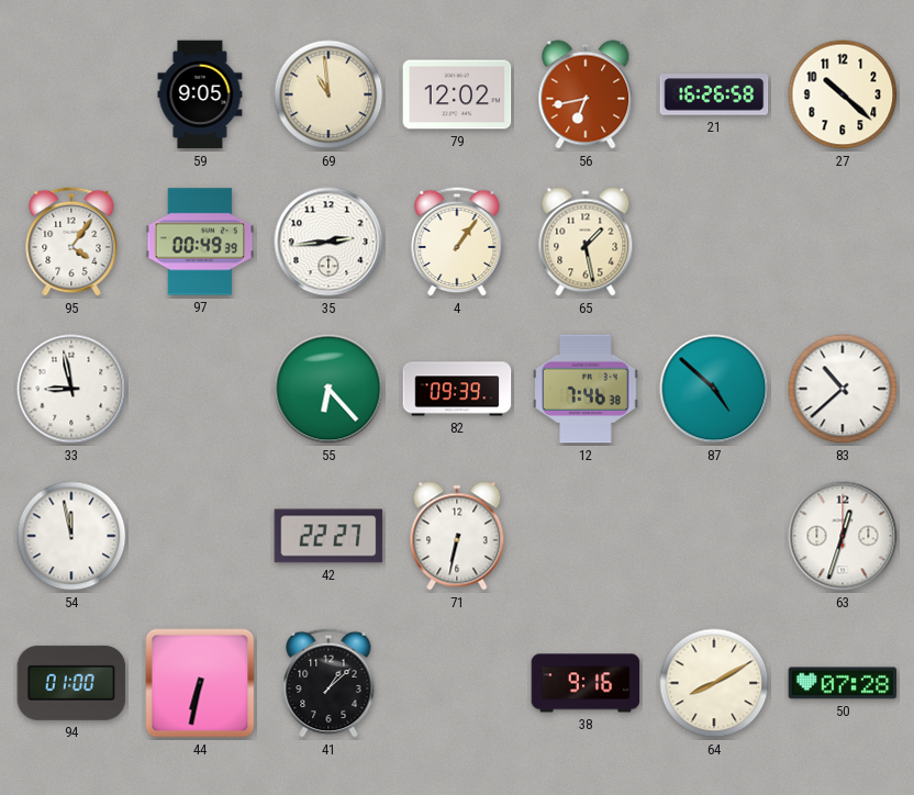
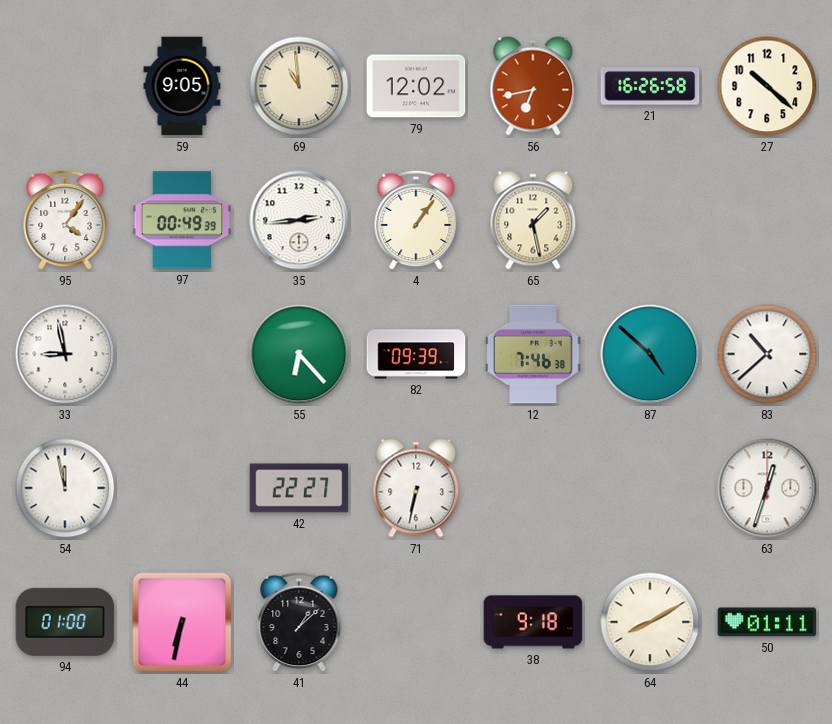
38: 9:16 -> 9:18
50: 07:28 -> 01:11
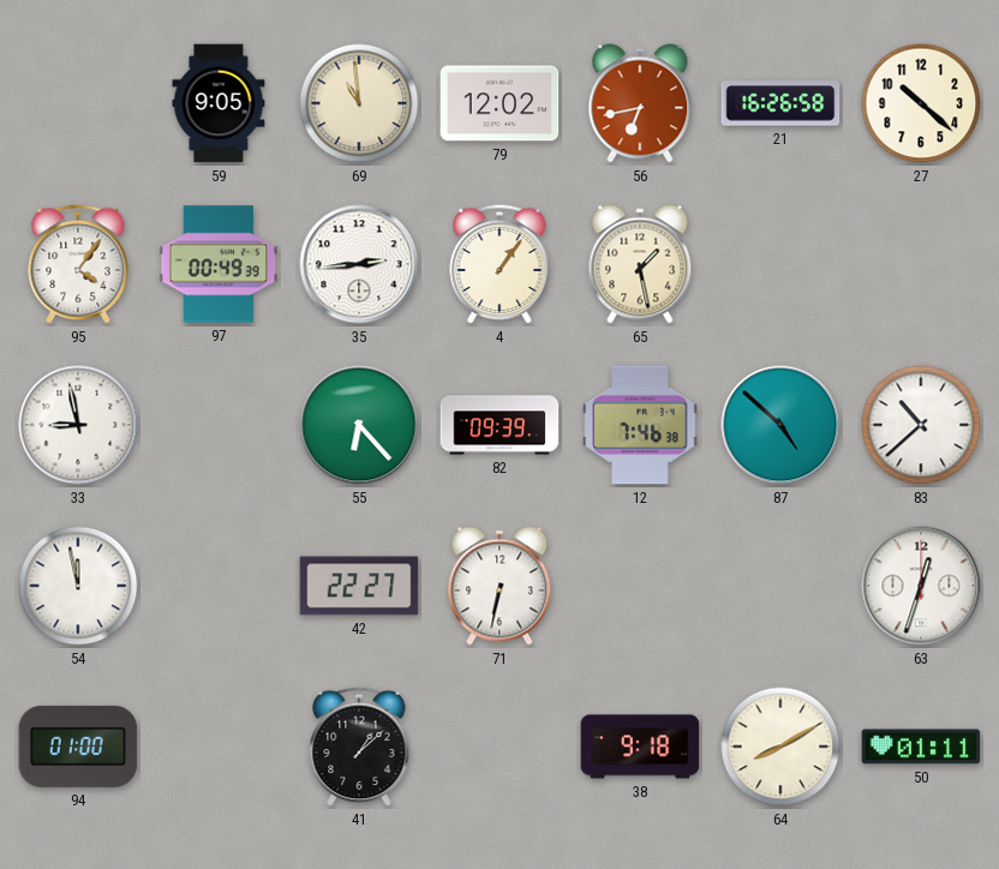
44: 6:32 -> none
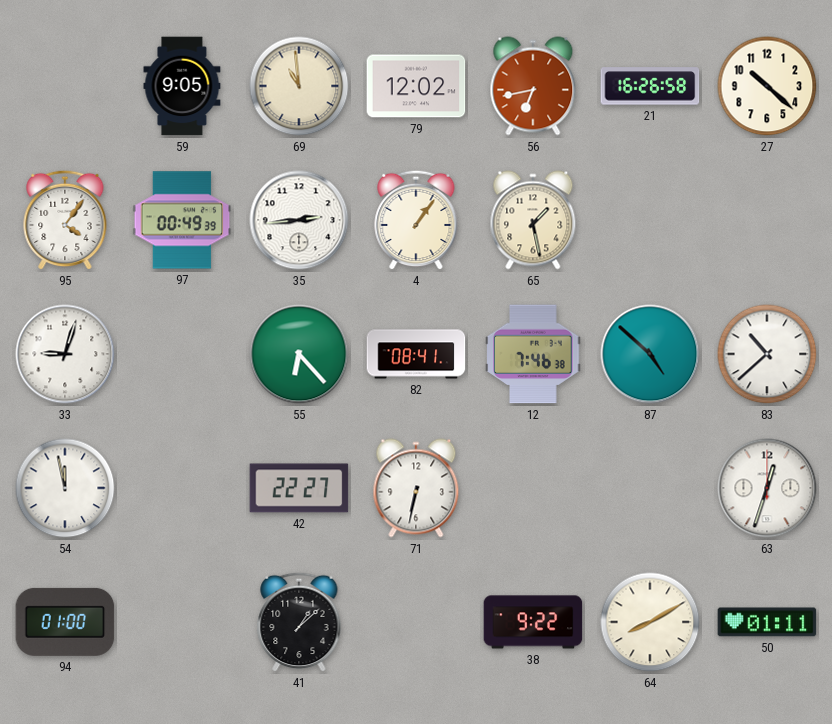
33: 8:58 -> 9:03
82: 09:39 -> 08:41
38: 9:18 -> 9:22
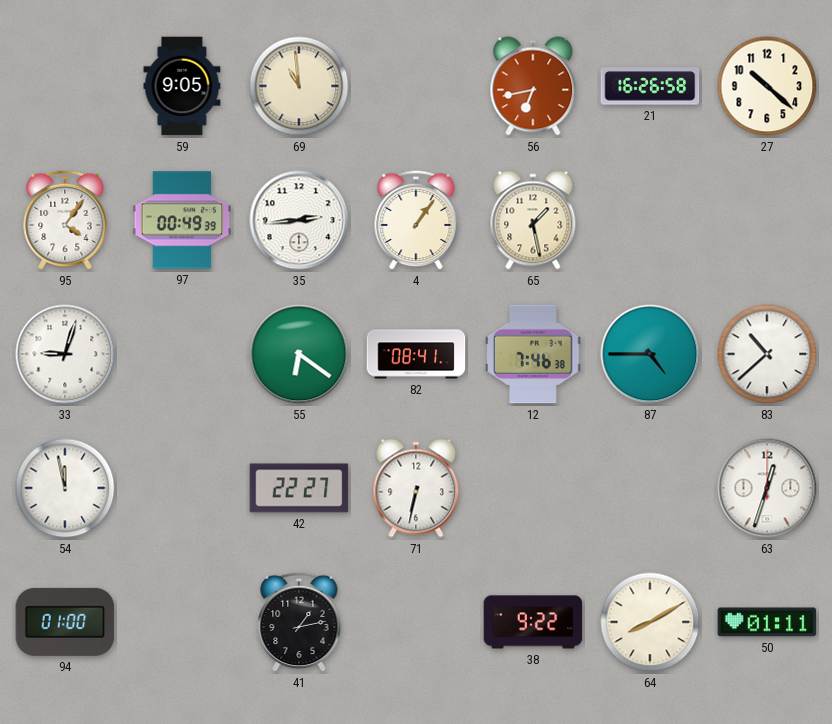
79: 12:02 -> none
55: 6:23 -> 6:21
87: 4:52 -> 4:45
41: 1:08 -> 1:13
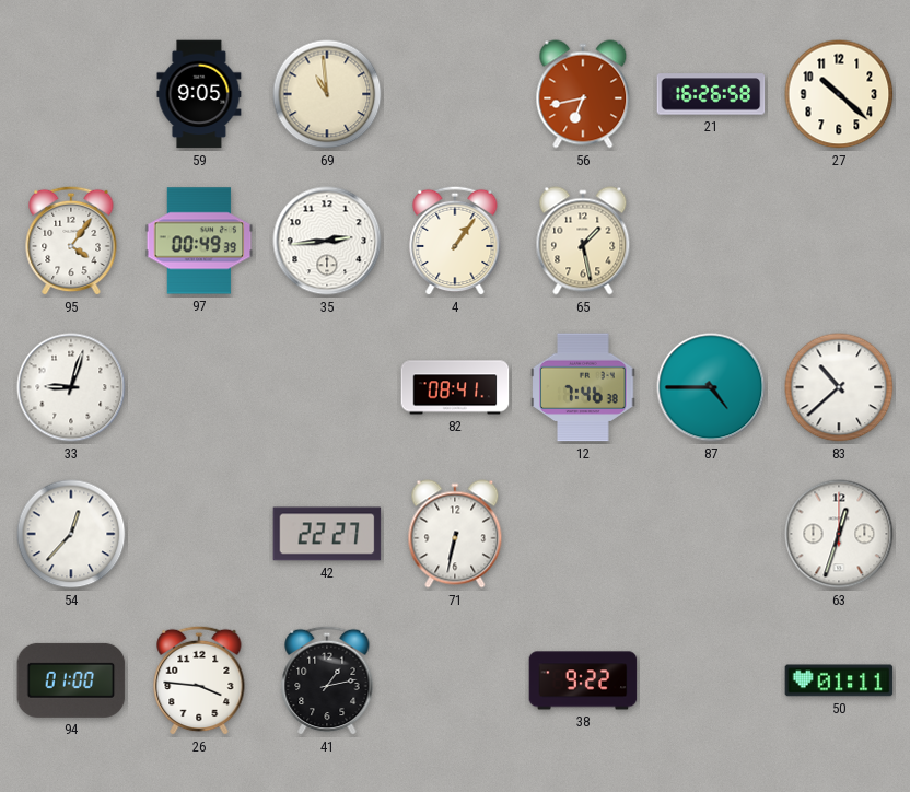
55: 6:21 -> none
54: 11:58 -> 12:37
26: none -> 3:46
64: 8:10 -> none
